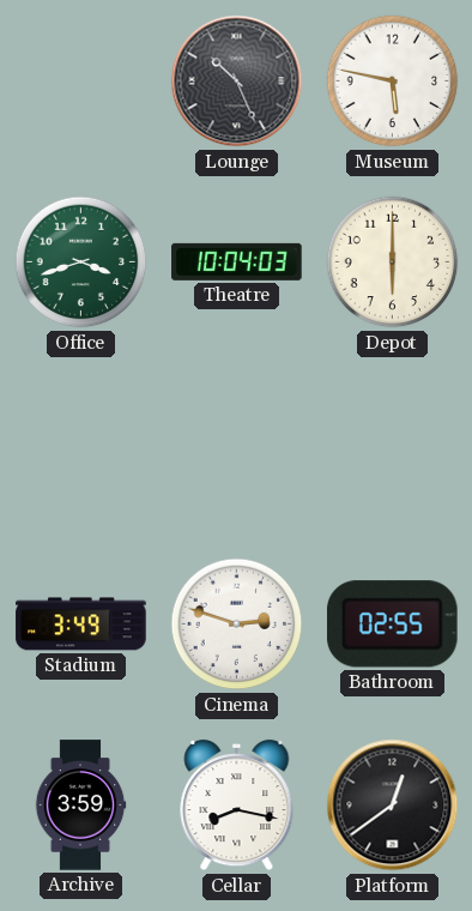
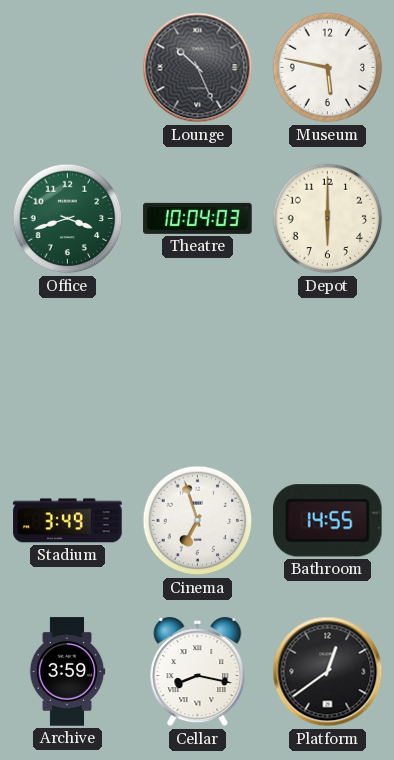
Cinema: 2:48 -> 6:57
Bathroom: 02:55 -> 14:55
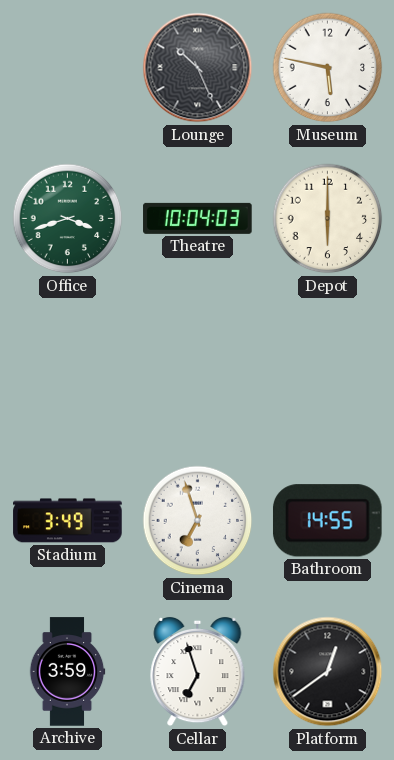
Cellar: 8:17 -> 6:57
